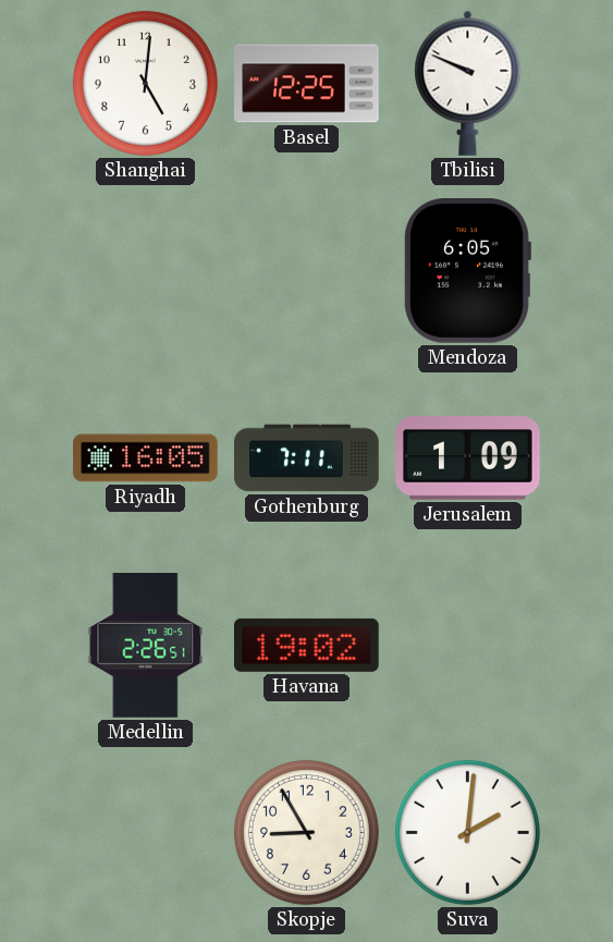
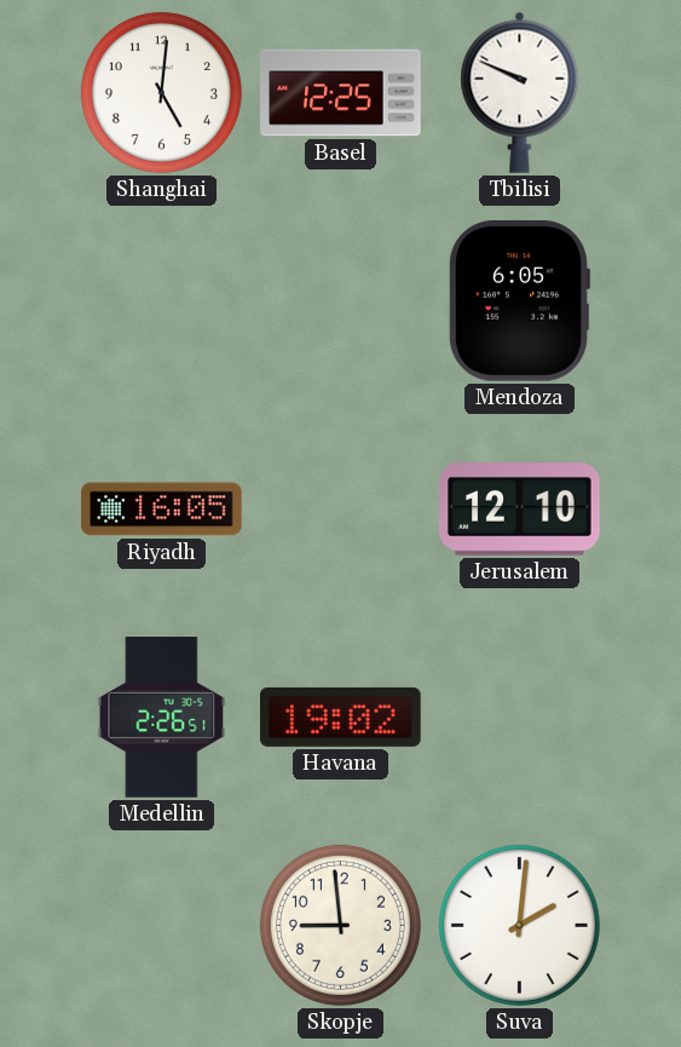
Gothenburg: 7:11 -> none
Jerusalem: 1:09 -> 12:10
Skopje: 8:55 -> 8:59
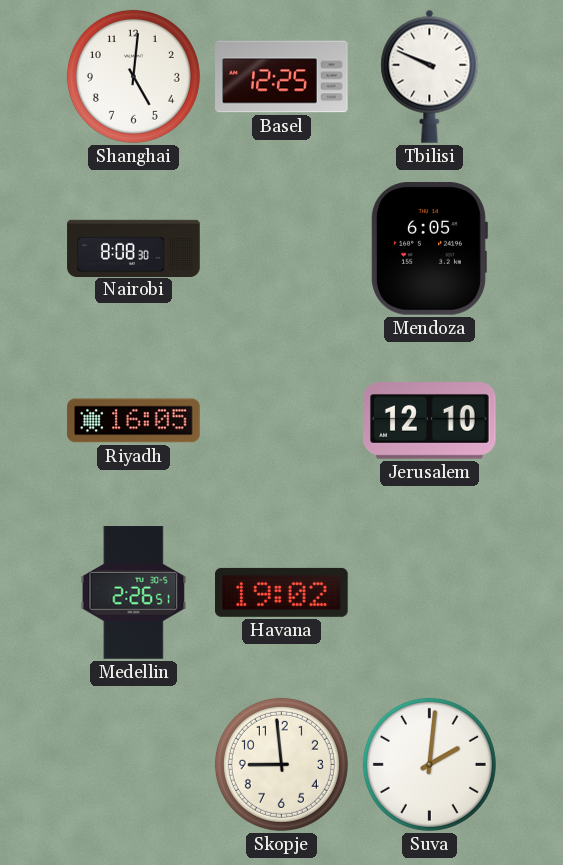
Nairobi: none -> 8:08
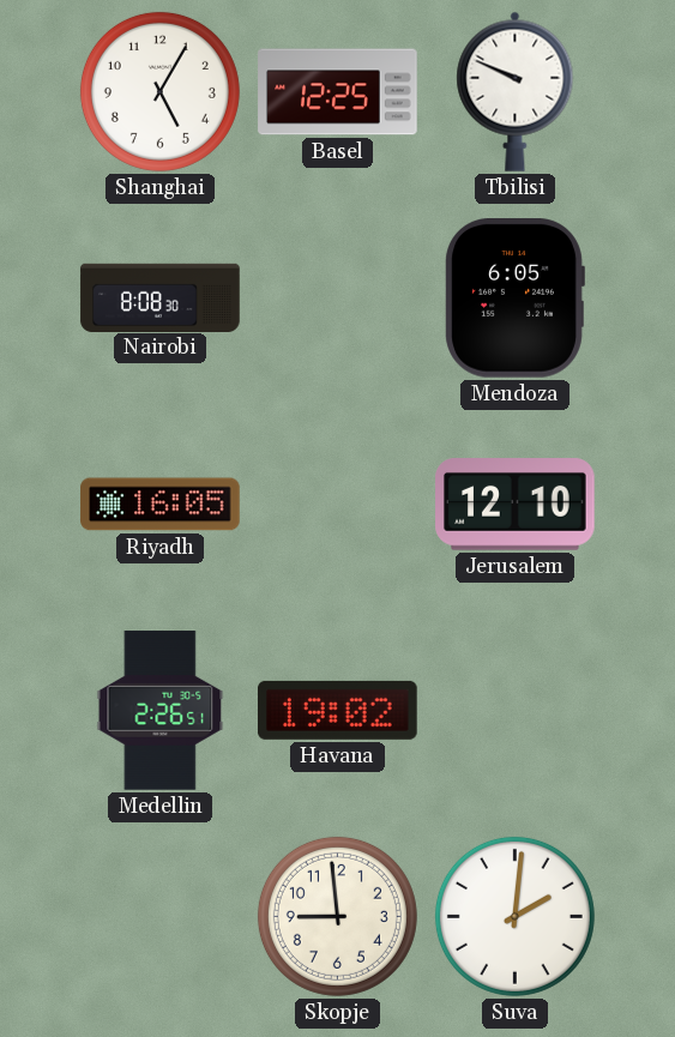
Shanghai: 5:01 -> 5:05
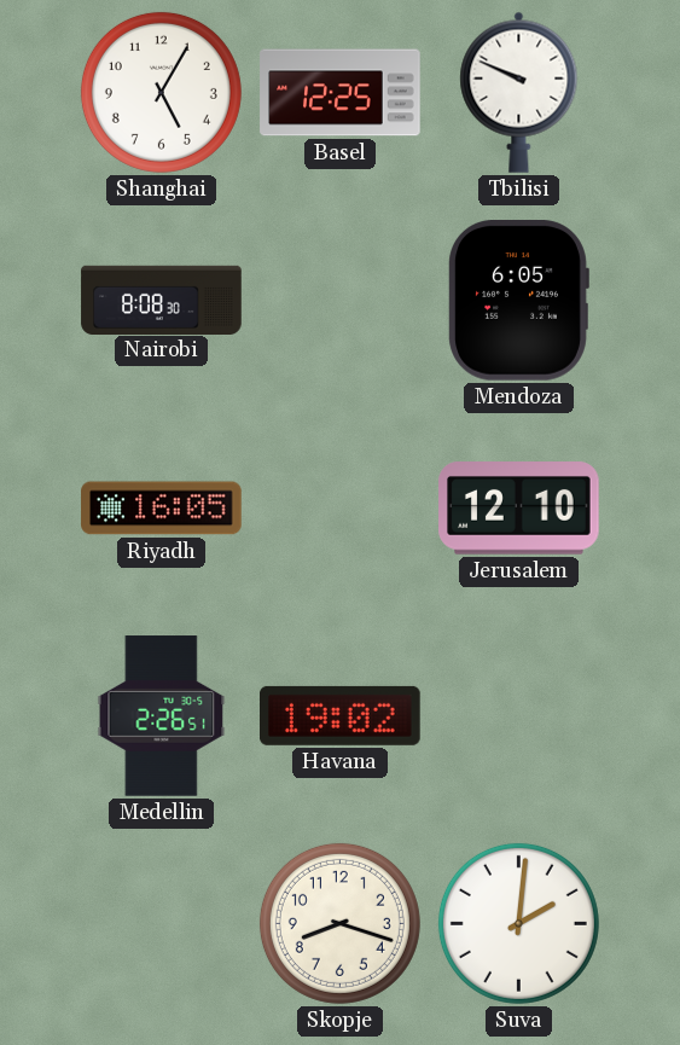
Skopje: 8:59 -> 8:18
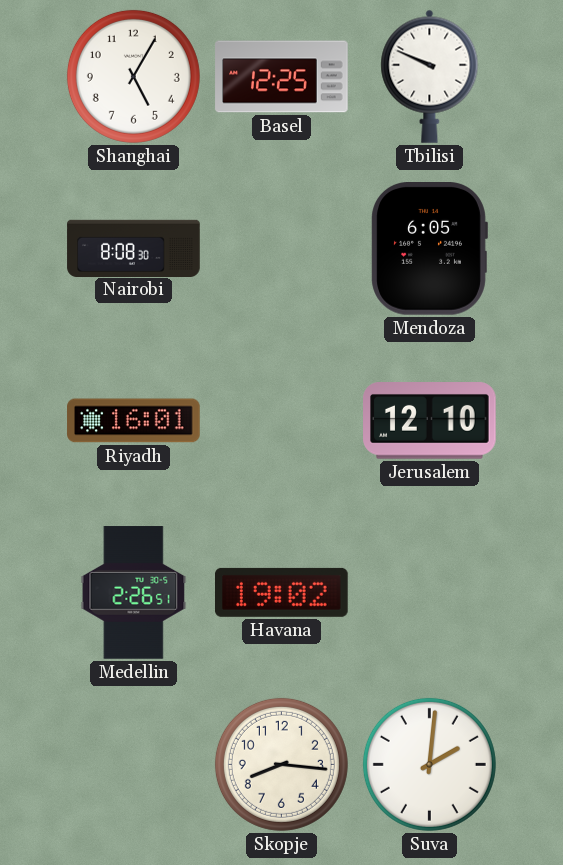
Riyadh: 16:05 -> 16:01
Skopje: 8:18 -> 8:16
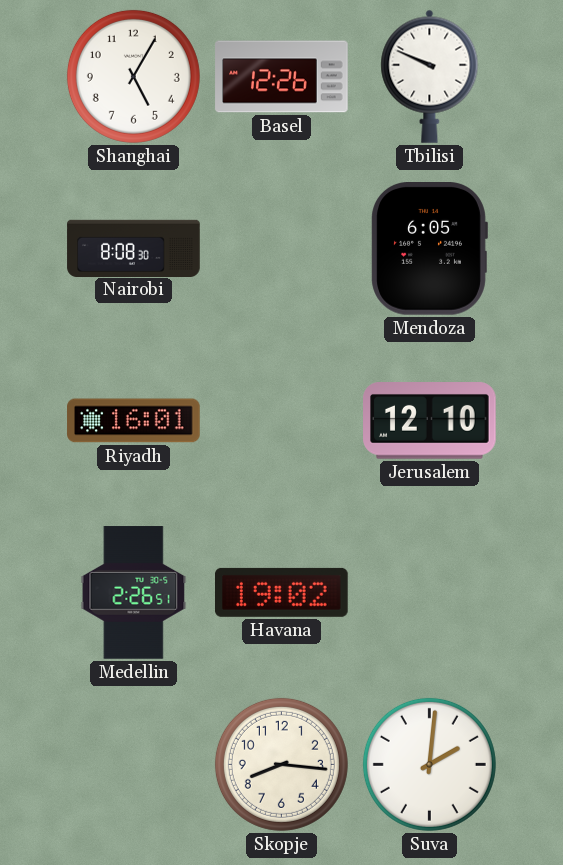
Basel: 12:25 -> 12:26
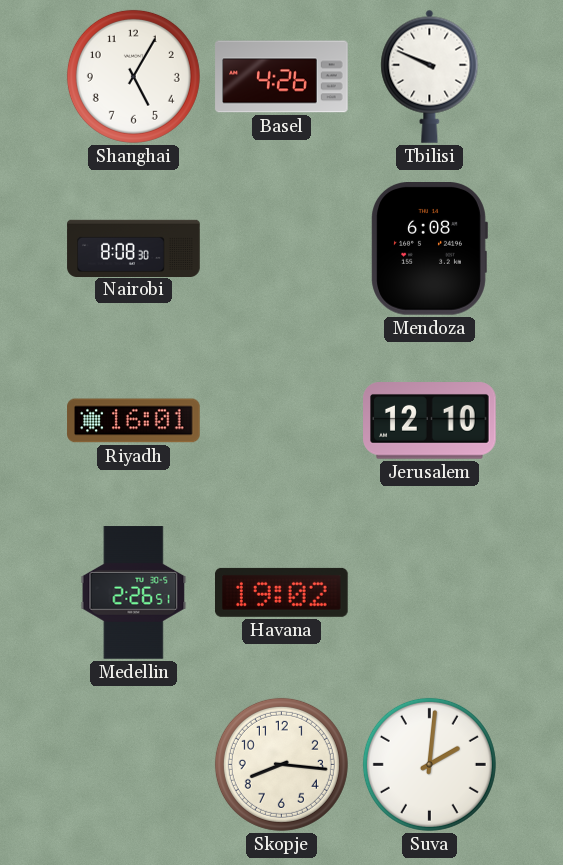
Basel: 12:26 -> 4:26
Mendoza: 6:05 -> 6:08
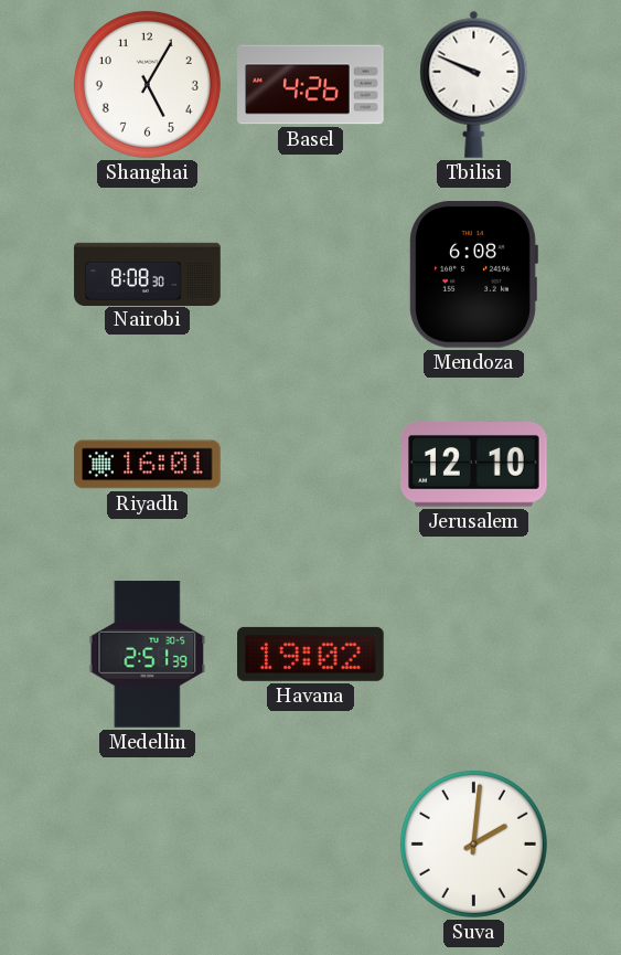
Medellin: 2:26 -> 2:51
Skopje: 8:16 -> none
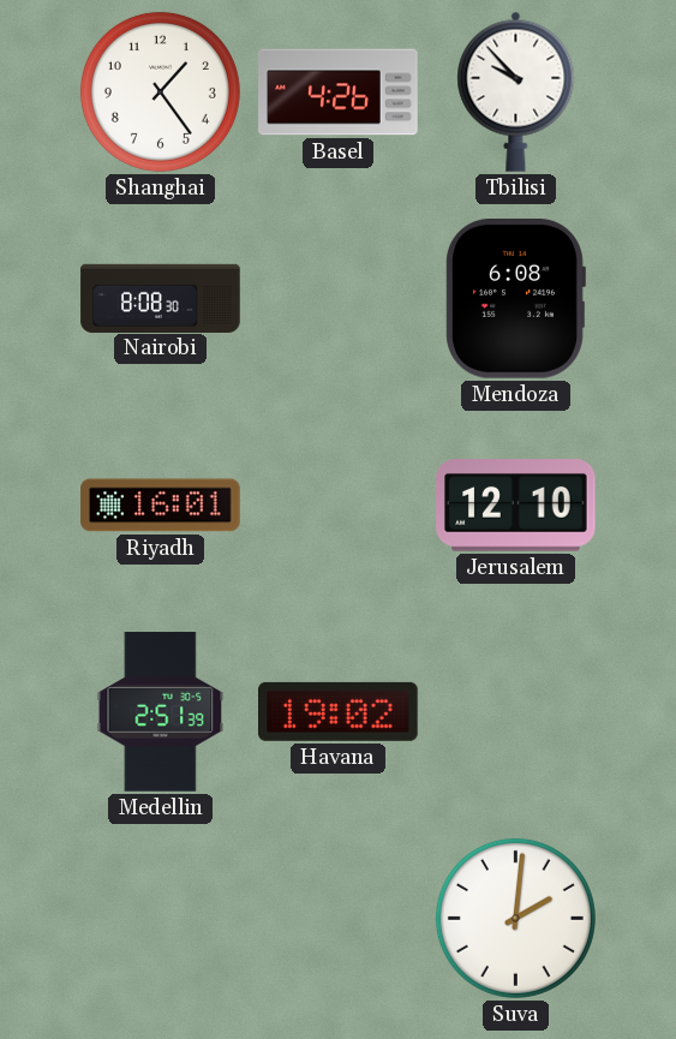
Shanghai: 5:05 -> 1:24
Tbilisi: 9:49 -> 9:53
